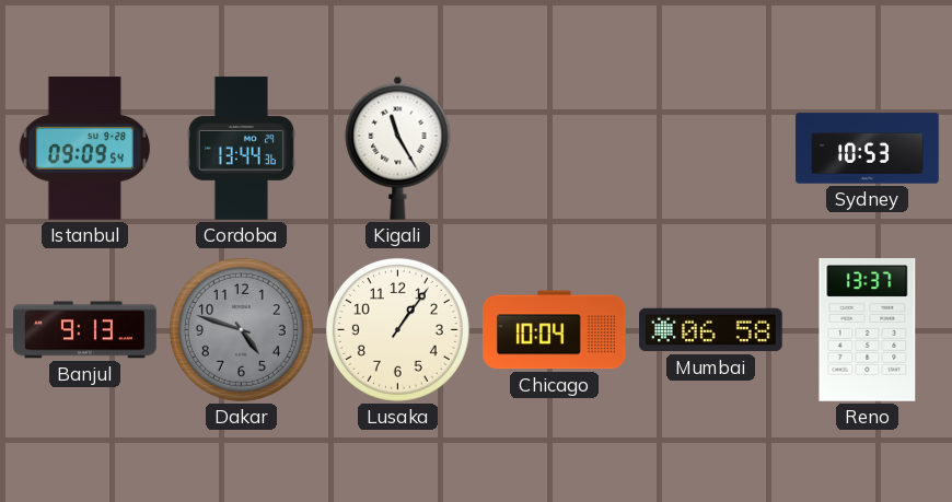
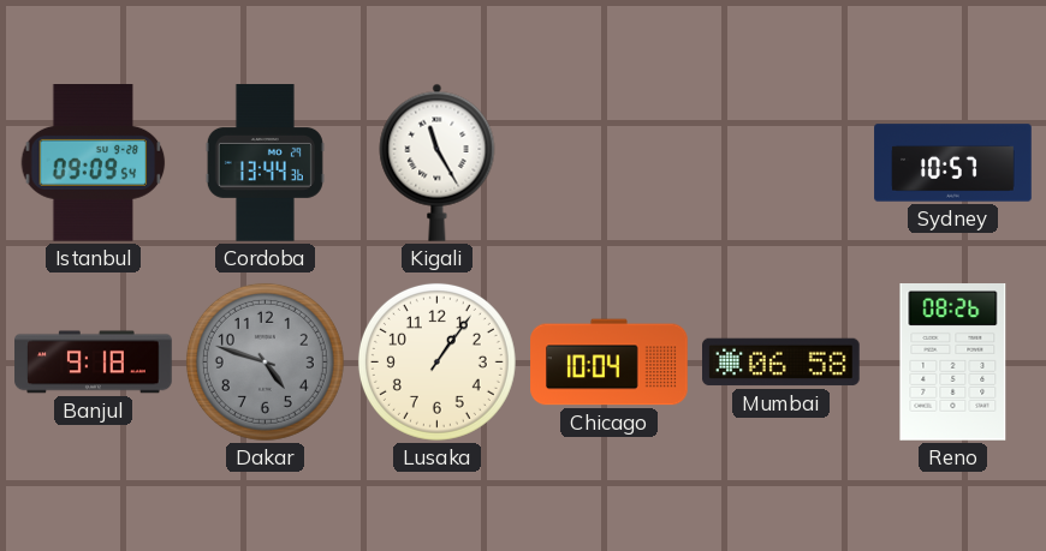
Sydney: 10:53 -> 10:57
Banjul: 9:13 -> 9:18
Reno: 13:37 -> 08:26
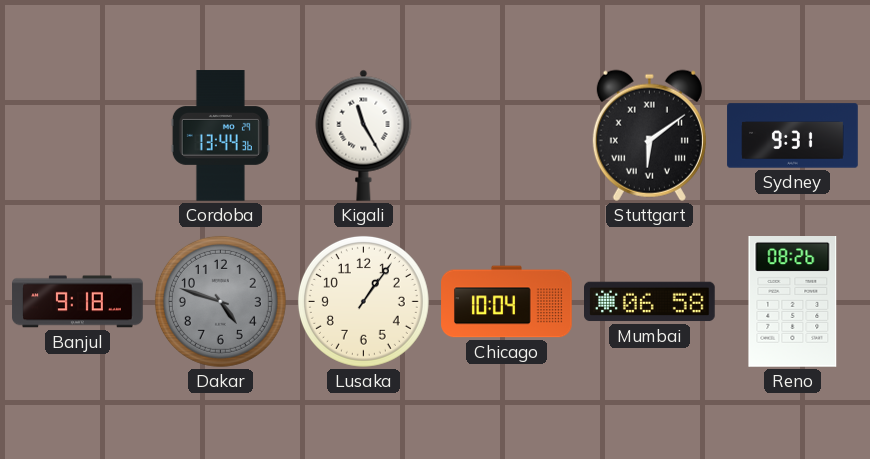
Istanbul: 09:09 -> none
Stuttgart: none -> 6:09
Sydney: 10:57 -> 9:31
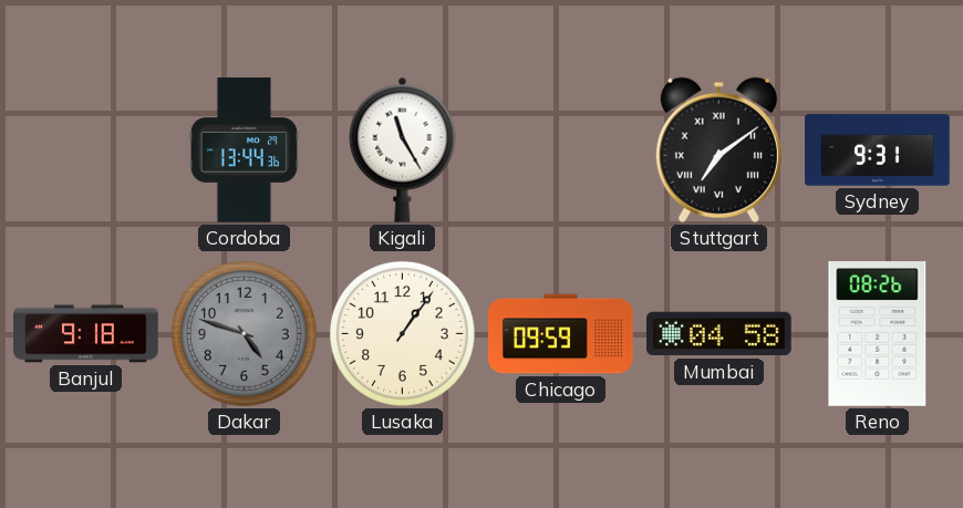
Stuttgart: 6:09 -> 7:09
Chicago: 10:04 -> 09:59
Mumbai: 06:58 -> 04:58
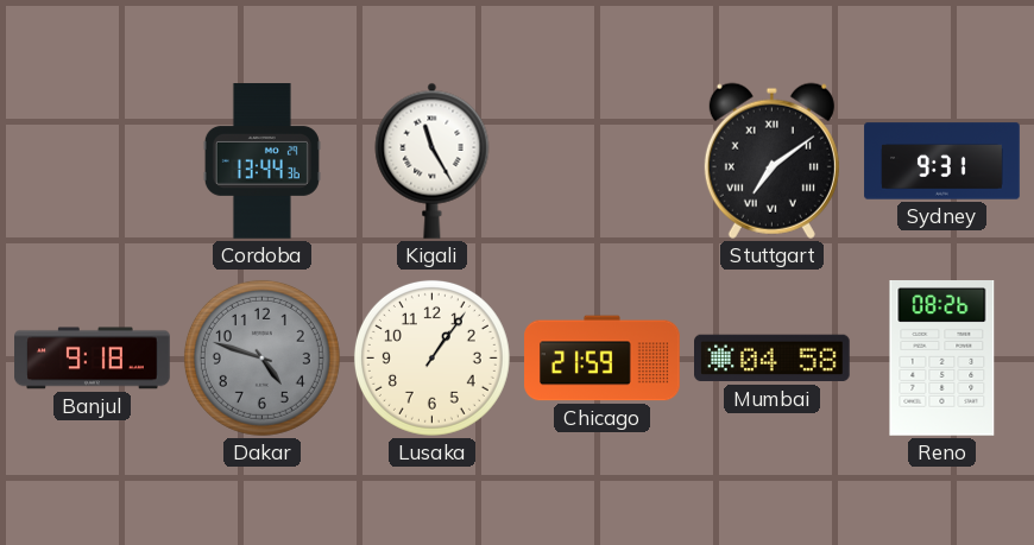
Chicago: 09:59 -> 21:59
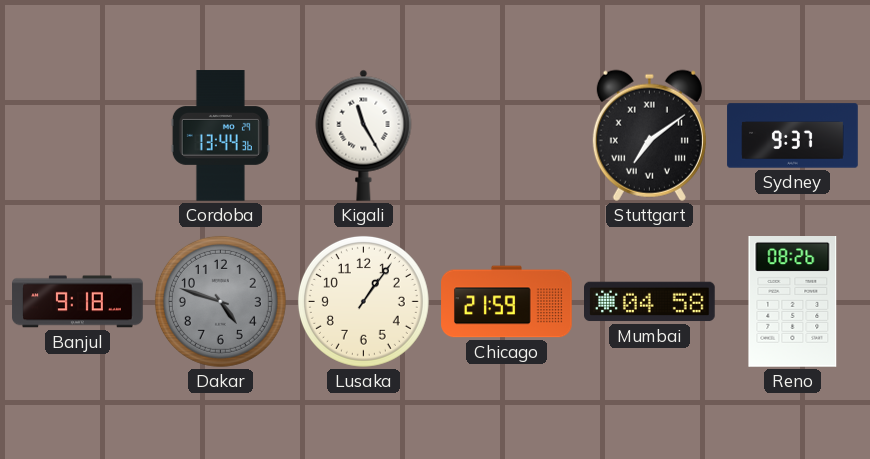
Sydney: 9:31 -> 9:37
